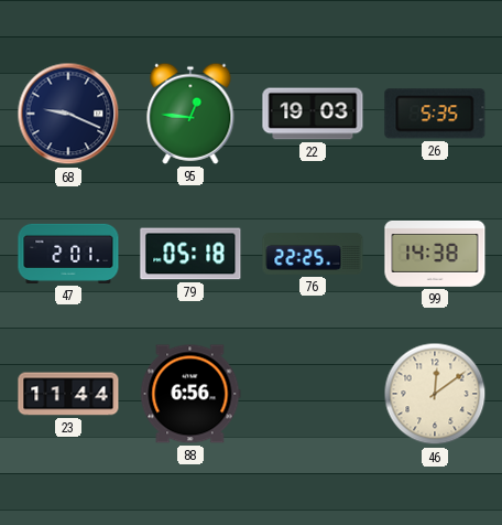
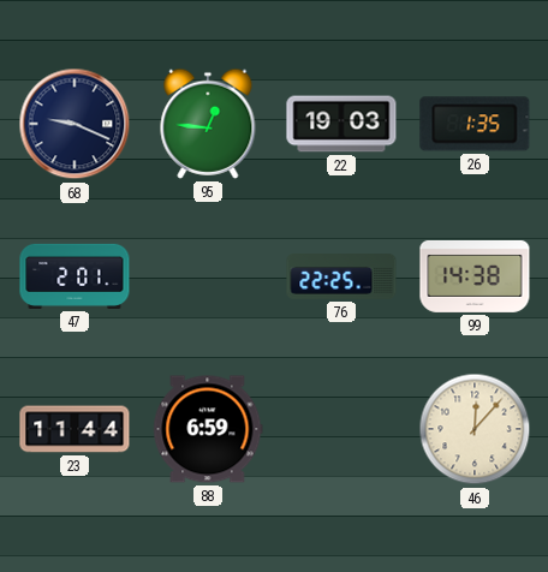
26: 5:35 -> 1:35
79: 05:18 -> none
88: 6:56 -> 6:59
46: 12:09 -> 12:07
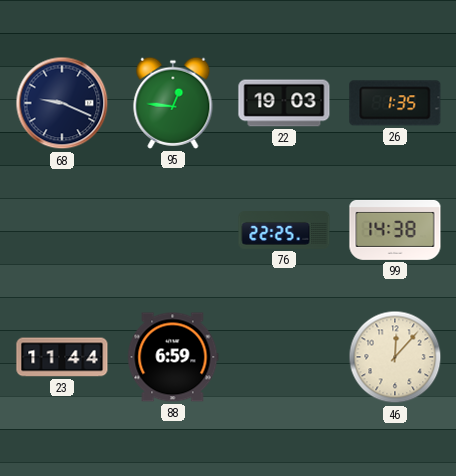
47: 2:01 -> none
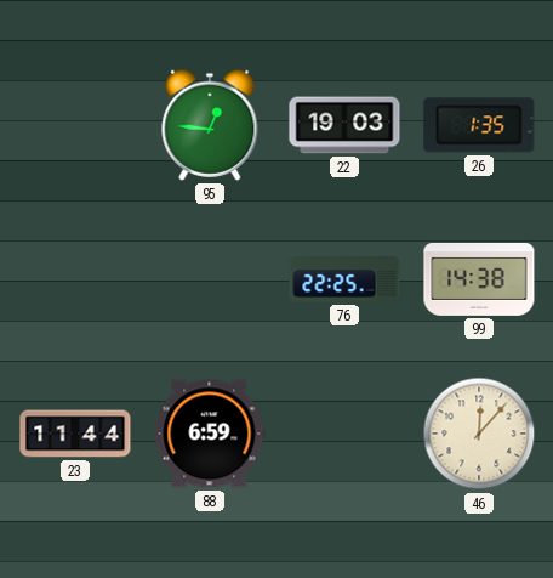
68: 9:19 -> none
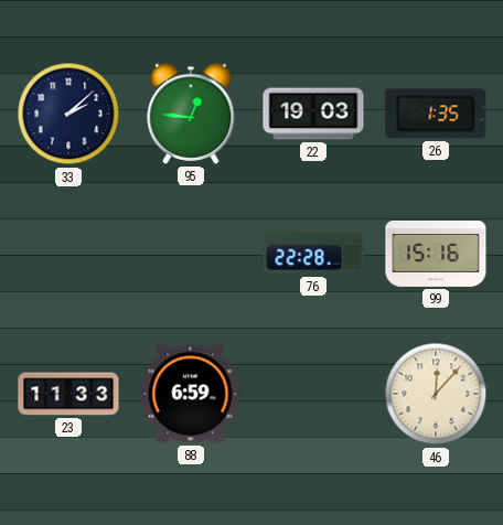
33: none -> 2:08
76: 22:25 -> 22:28
99: 14:38 -> 15:16
23: 11:44 -> 11:33
